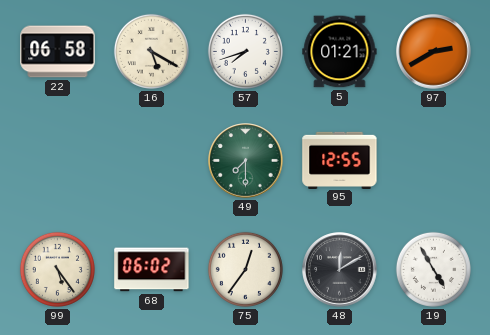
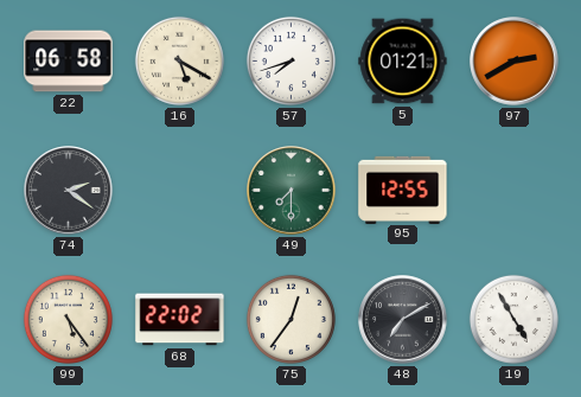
74: none -> 2:21
68: 06:02 -> 22:02
48: 12:10 -> 7:10
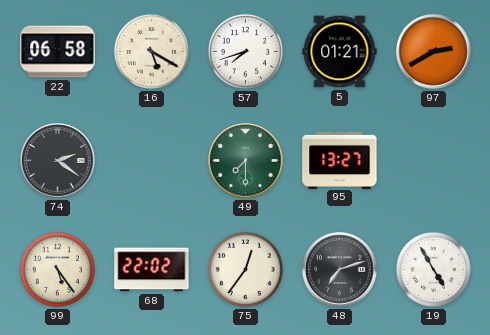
95: 12:55 -> 13:27
48: 7:10 -> 7:12
